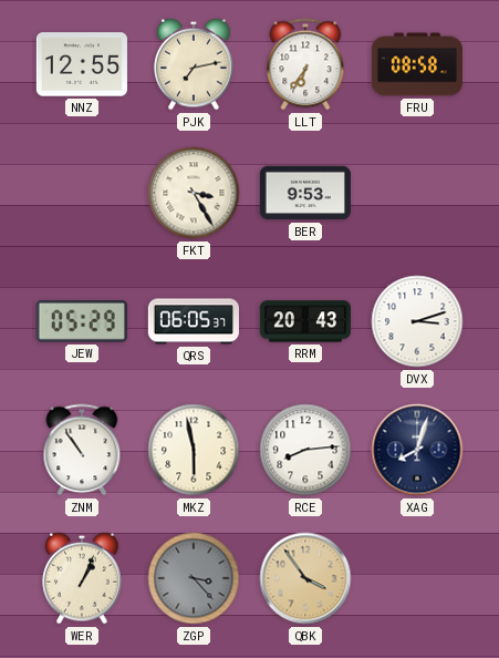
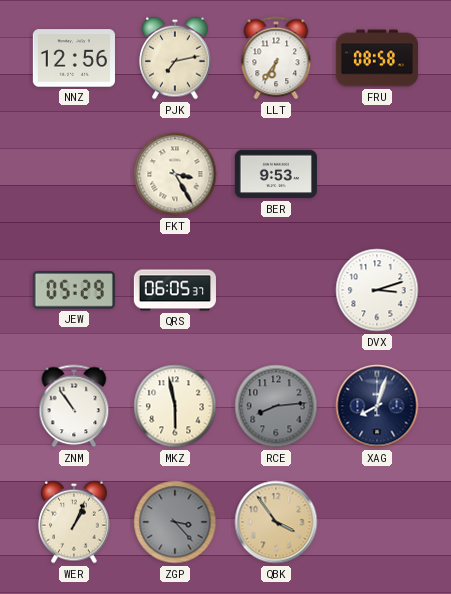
NNZ: 12:55 -> 12:56
RRM: 20:43 -> none
RCE dial: white -> grey
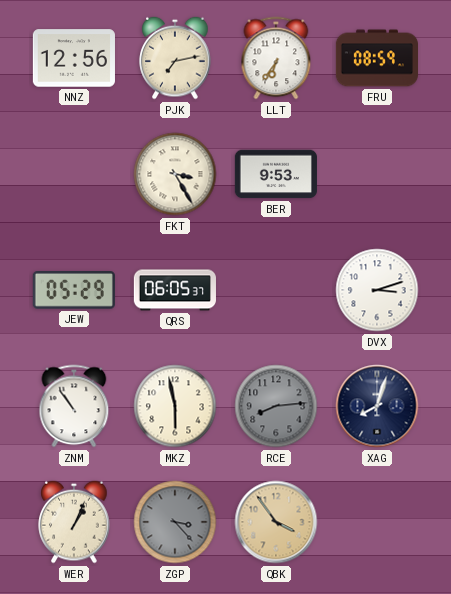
FRU: 08:58 -> 08:59
